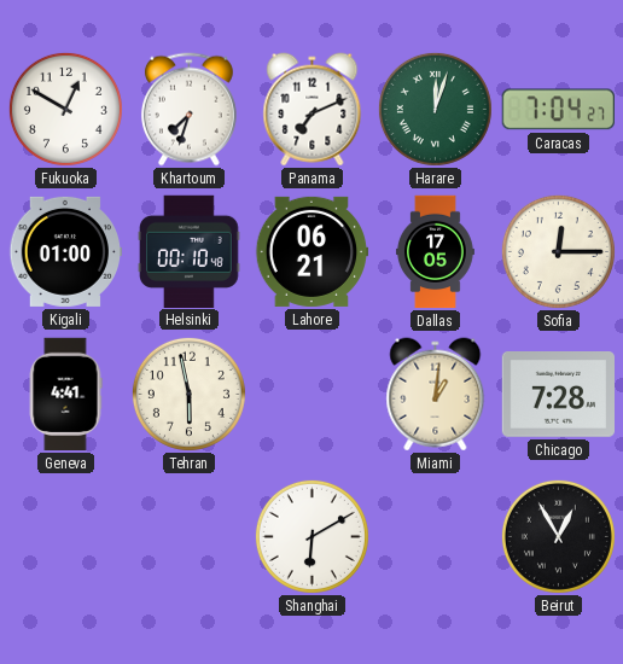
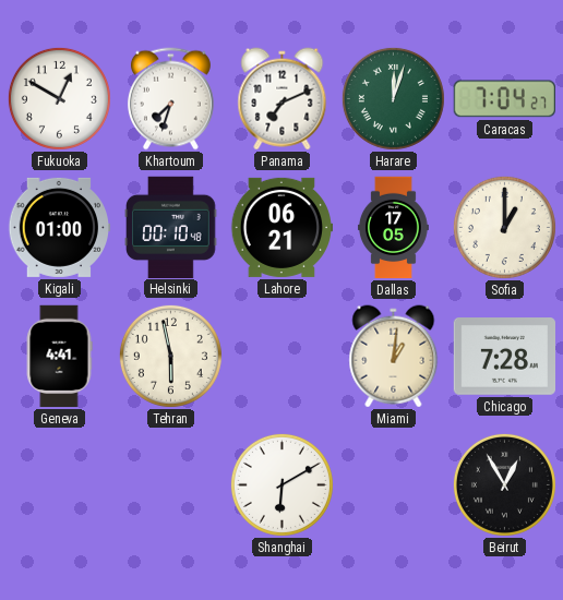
Sofia: 12:15 -> 1:00
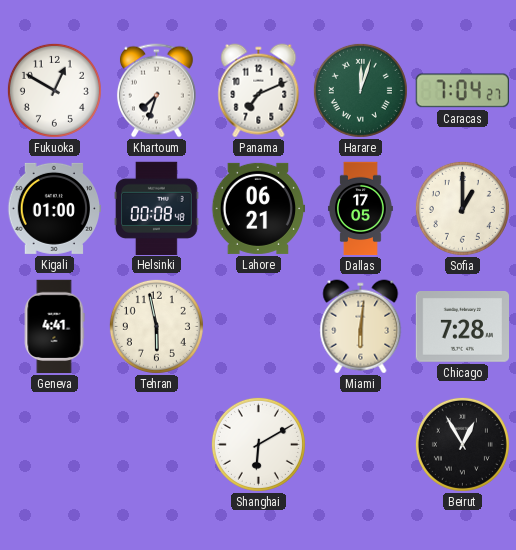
Helsinki: 00:10 -> 00:08
Miami: 1:01 -> 6:01
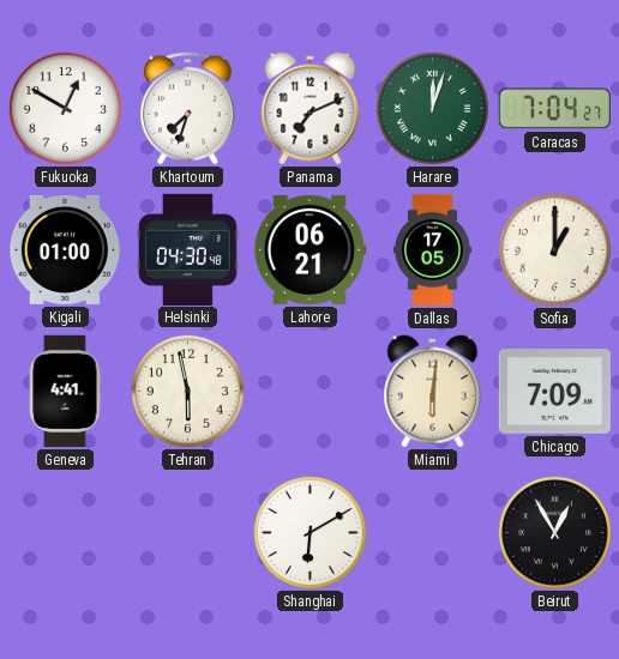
Helsinki: 00:08 -> 04:30
Chicago: 7:28 -> 7:09
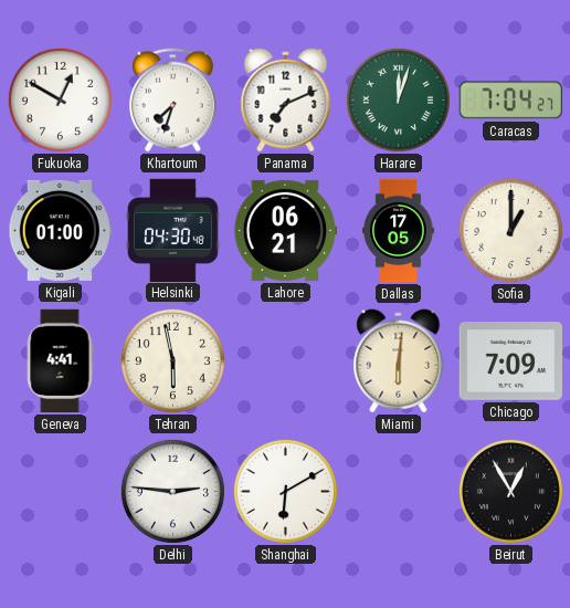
Delhi: none -> 2:46
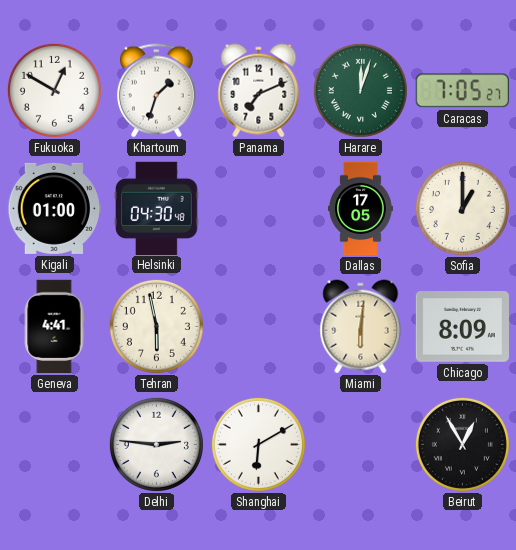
Khartoum: 7:33 -> 1:33
Caracas: 7:04 -> 7:05
Lahore: 06:21 -> none
Chicago: 7:09 -> 8:09
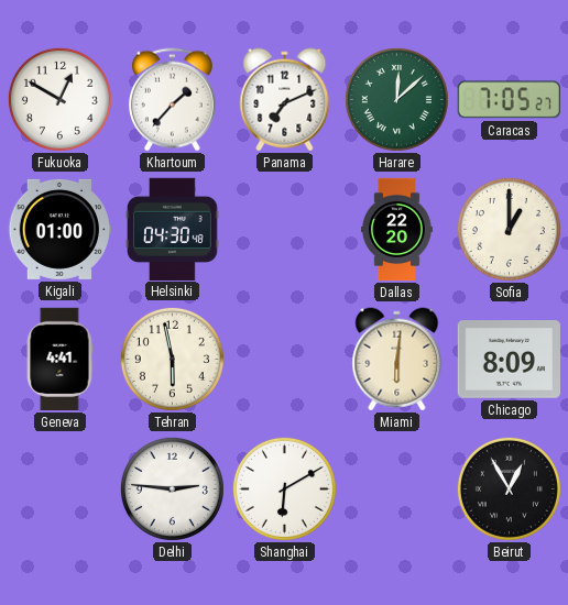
Khartoum: 1:33 -> 1:37
Harare: 12:03 -> 12:08
Dallas: 17:05 -> 22:20
